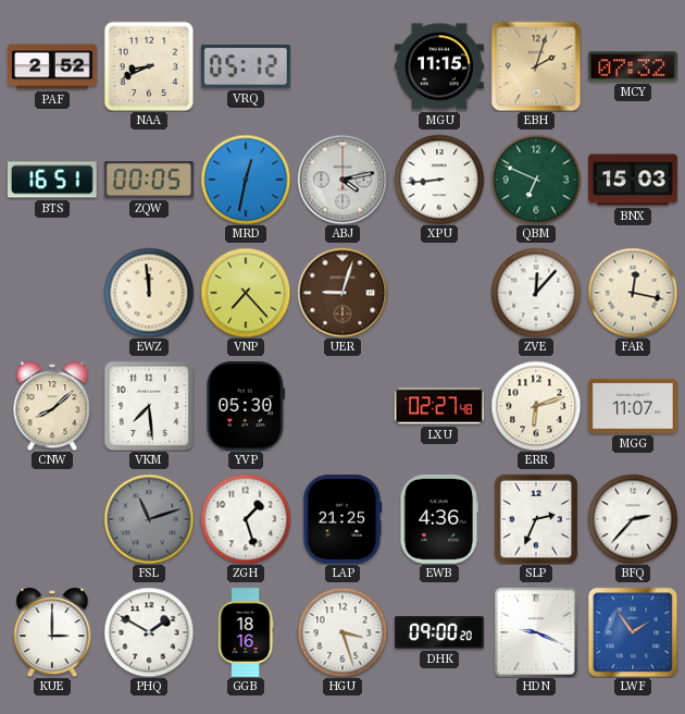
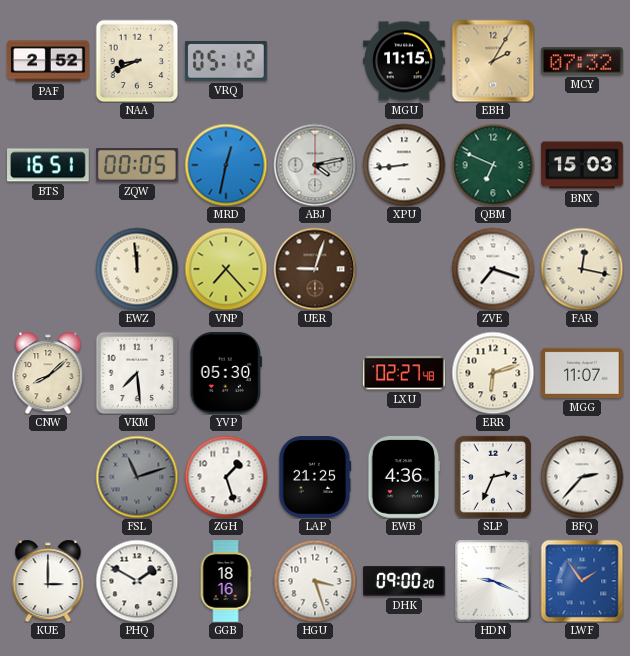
EBH: 2:03 -> 2:05
ZVE: 12:07 -> 7:18
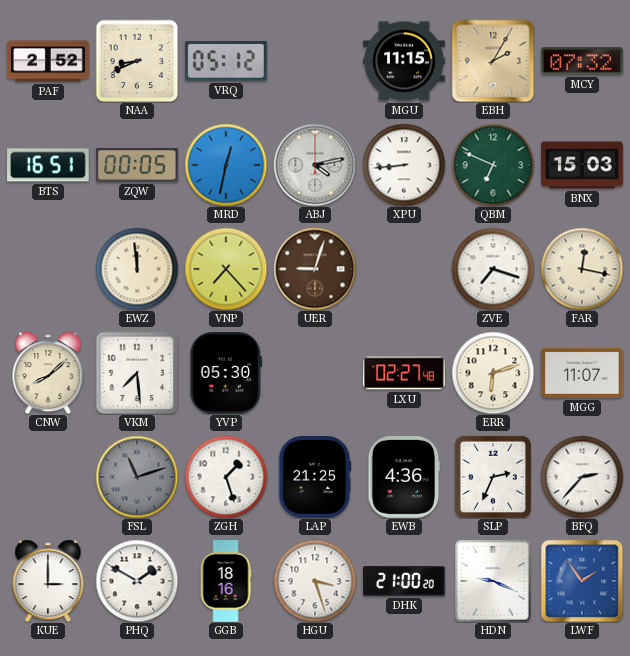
DHK: 09:00 -> 21:00
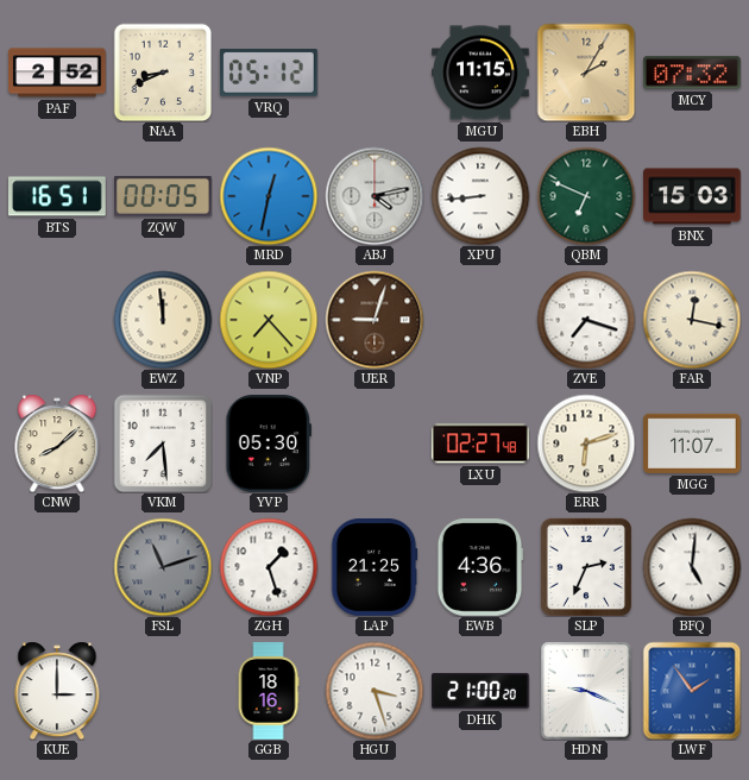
BFQ: 2:37 -> 5:01
PHQ: 1:50 -> none
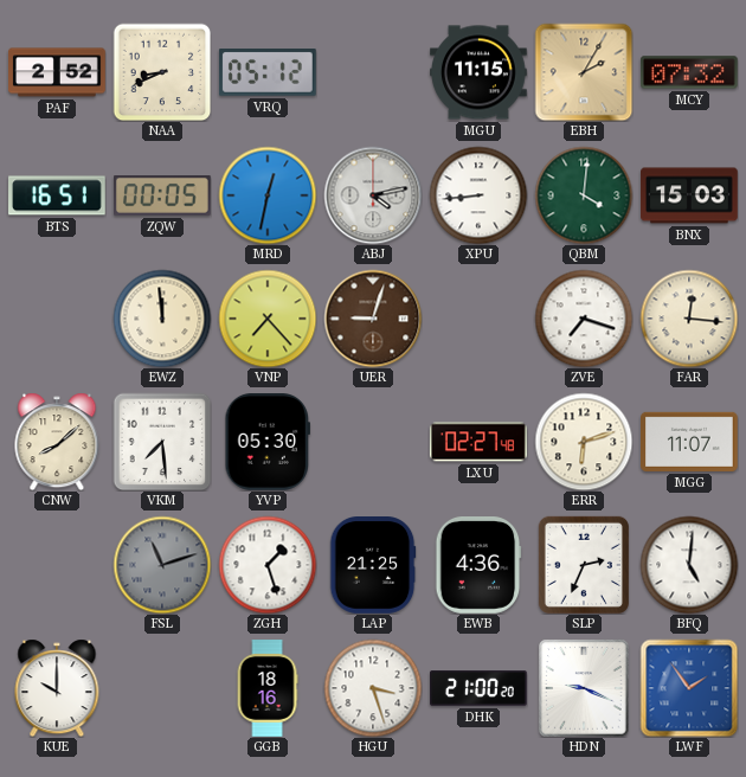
QBM: 6:49 -> 4:01
FAR: 12:17 -> 12:16
KUE: 3:00 -> 10:00
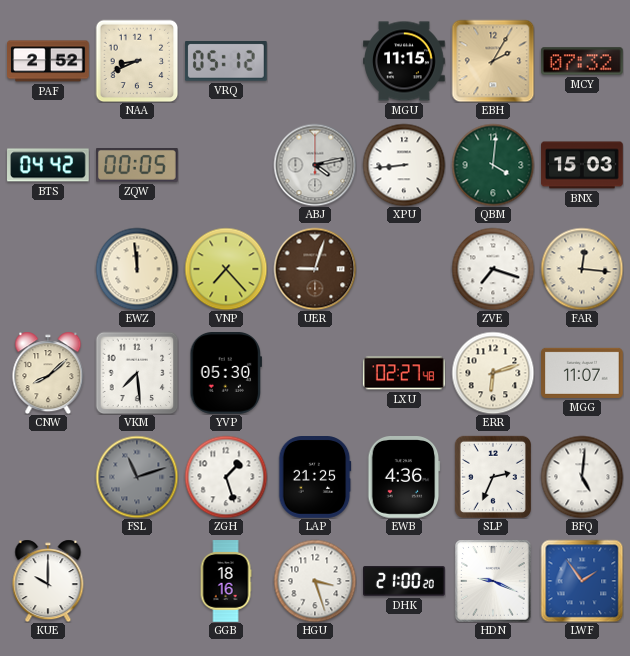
BTS: 16:51 -> 04:42
MRD: 12:32 -> none
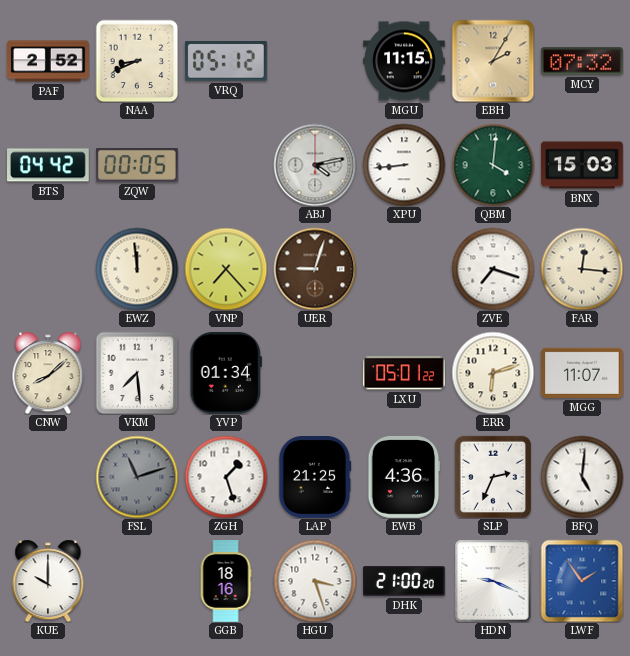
YVP: 05:30 -> 01:34
LXU: 02:27 -> 05:01
